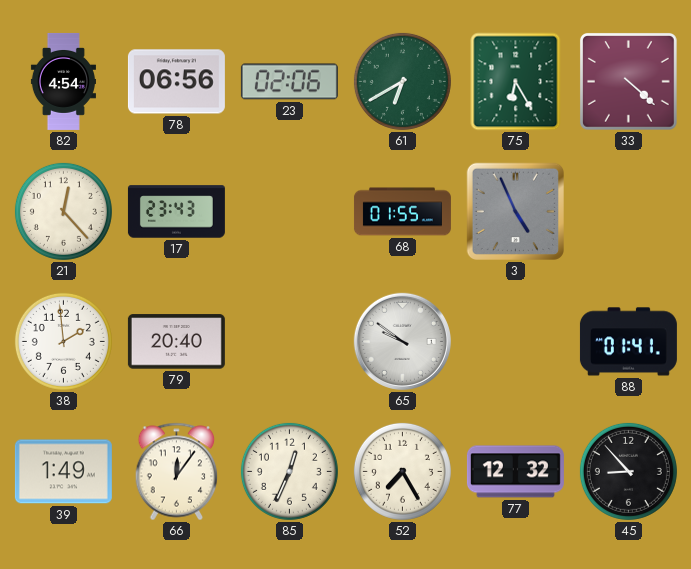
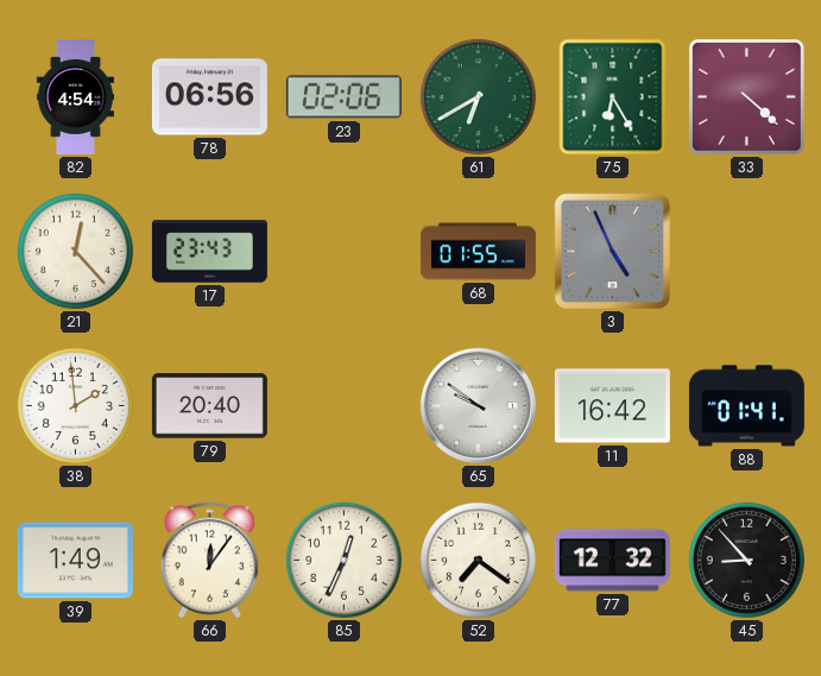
11: none -> 16:42
52: 7:25 -> 7:21
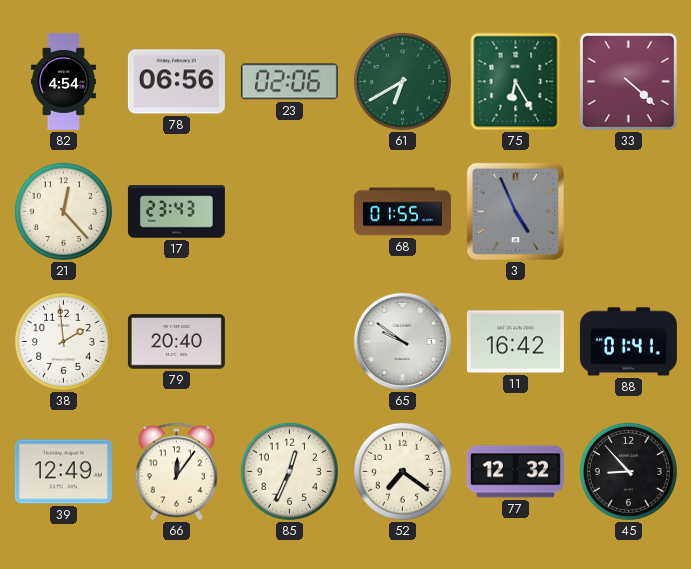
39: 1:49 -> 12:49
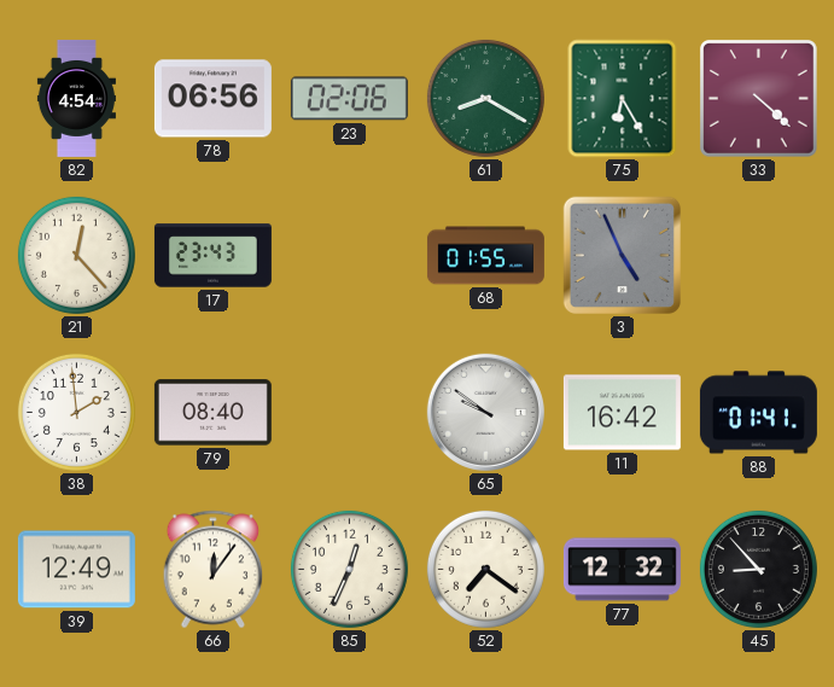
61: 6:40 -> 8:20
79: 20:40 -> 08:40
